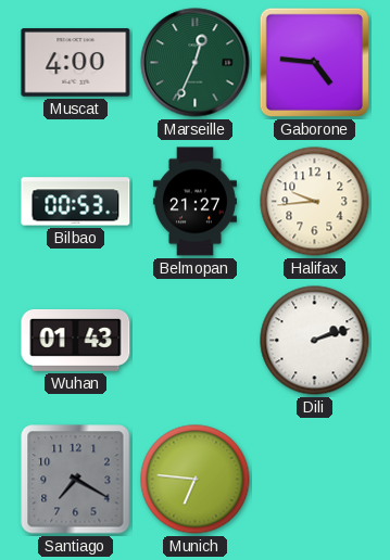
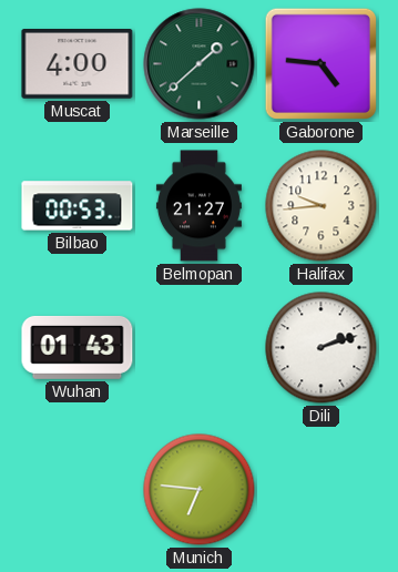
Marseille: 12:34 -> 1:38
Santiago: 7:20 -> none
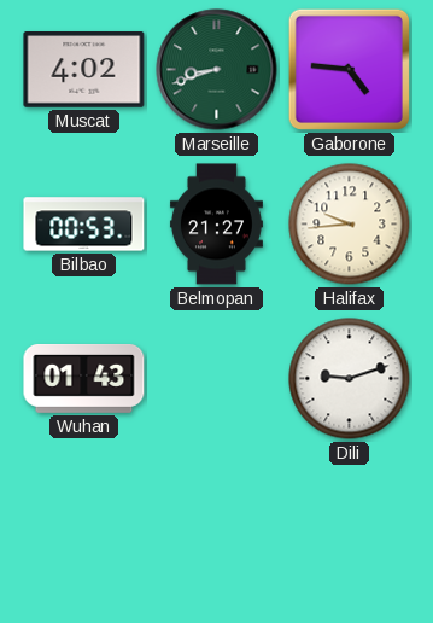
Muscat: 4:00 -> 4:02
Marseille: 1:38 -> 8:42
Dili: 2:12 -> 9:12
Munich: 6:46 -> none
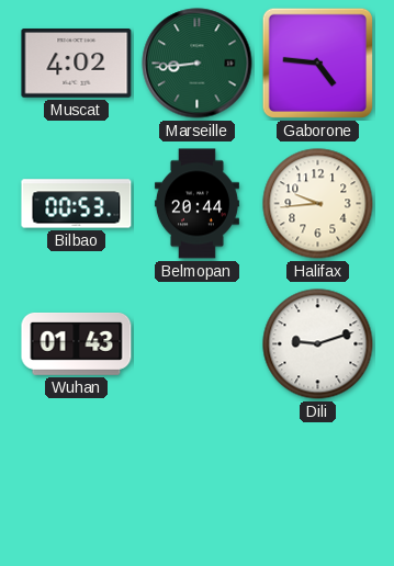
Marseille: 8:42 -> 8:44
Belmopan: 21:27 -> 20:44
